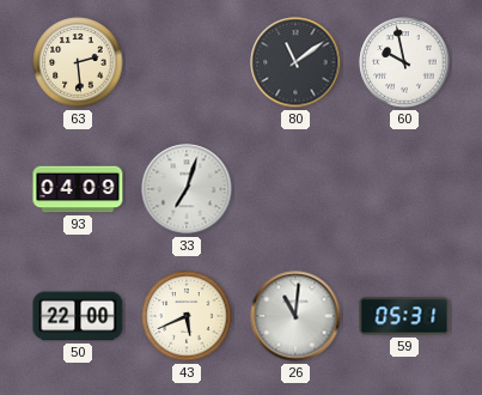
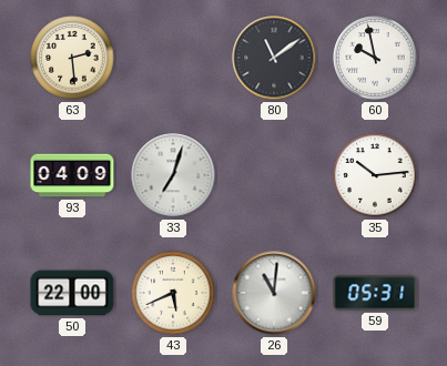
35: none -> 10:14
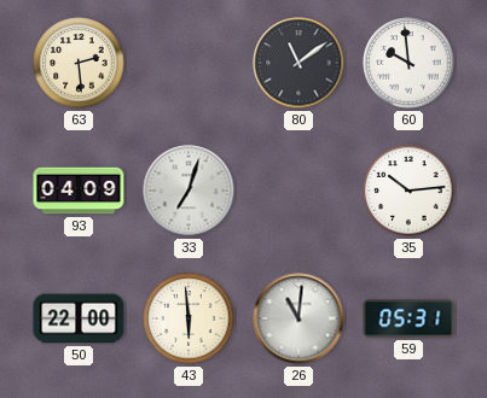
60: 9:58 -> 9:59
43: 5:41 -> 5:59
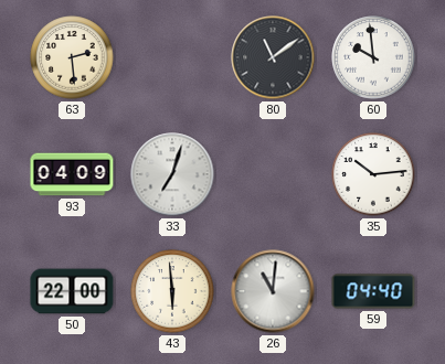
59: 05:31 -> 04:40
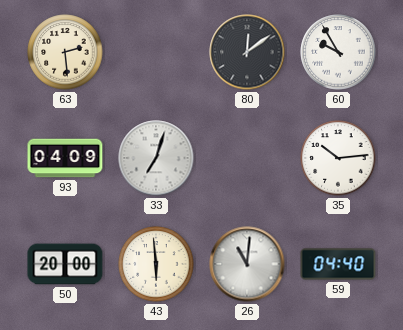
80: 11:09 -> 12:09
60: 9:59 -> 9:55
50: 22:00 -> 20:00
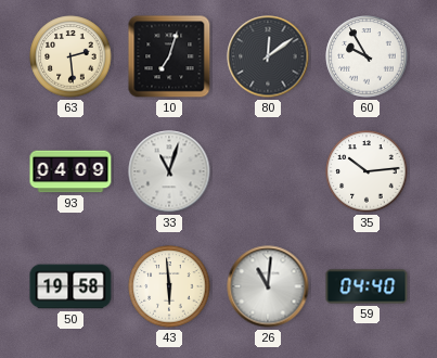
10: none -> 7:03
33: 7:03 -> 11:03
50: 20:00 -> 19:58
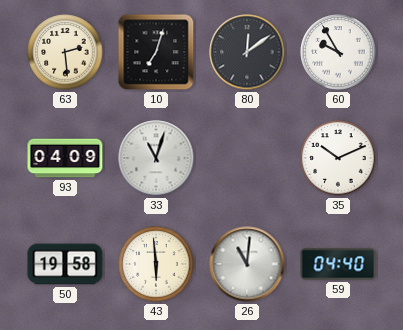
35: 10:14 -> 10:11
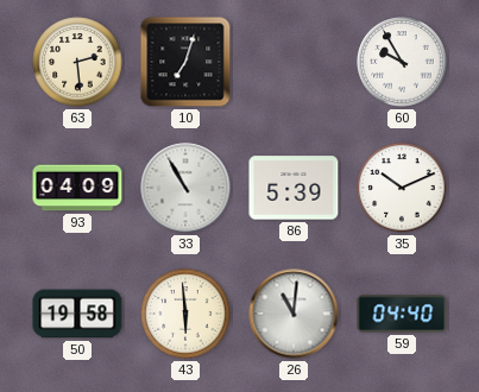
80: 12:09 -> none
33: 11:03 -> 10:55
86: none -> 5:39
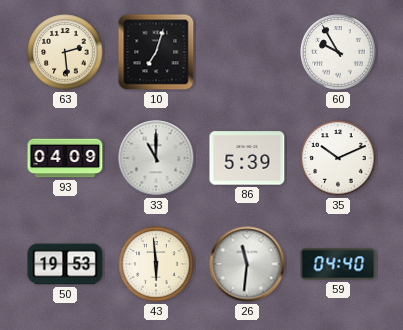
33: 10:55 -> 11:00
50: 19:58 -> 19:53
26: 11:01 -> 11:31
